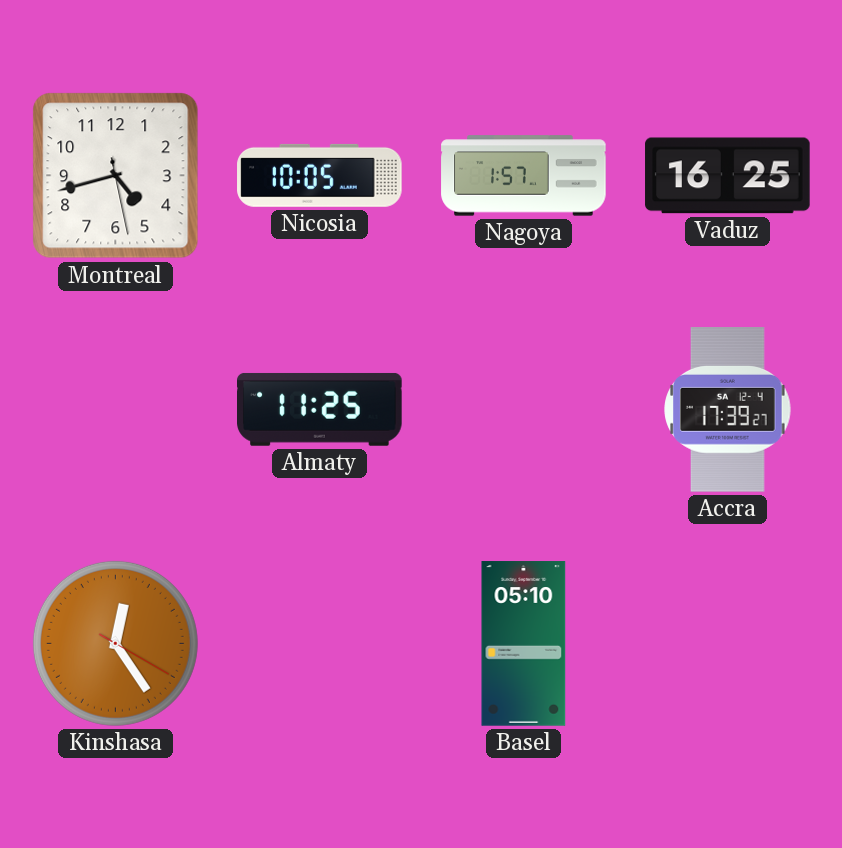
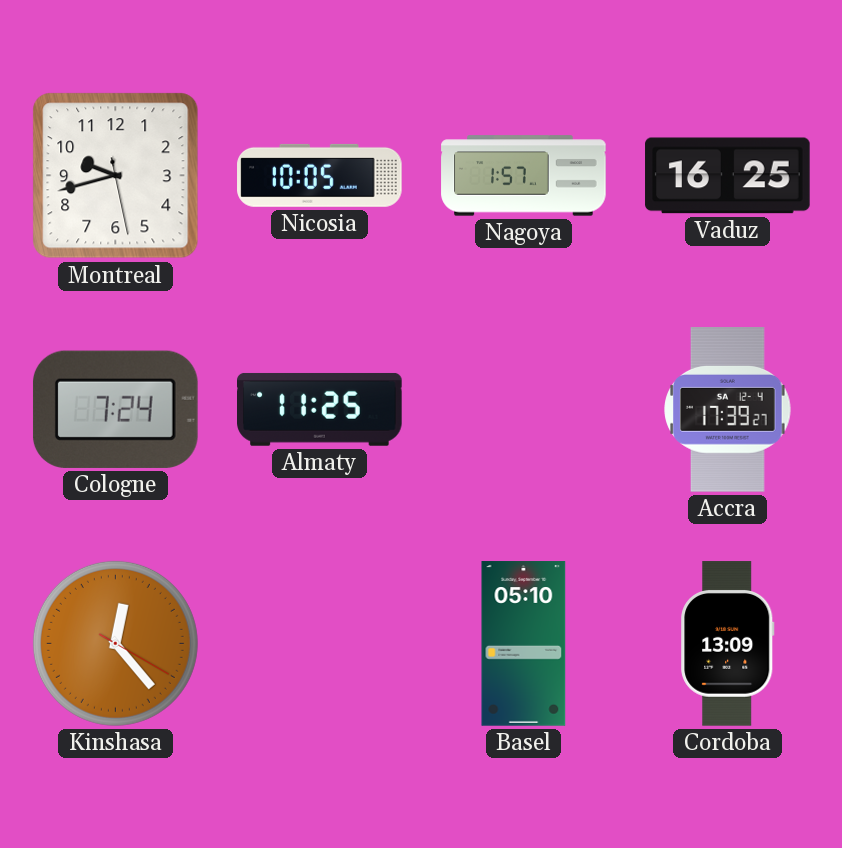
Montreal: 4:42 -> 9:42
Cologne: none -> 7:24
Kinshasa: 12:24 -> 12:23
Cordoba: none -> 13:09
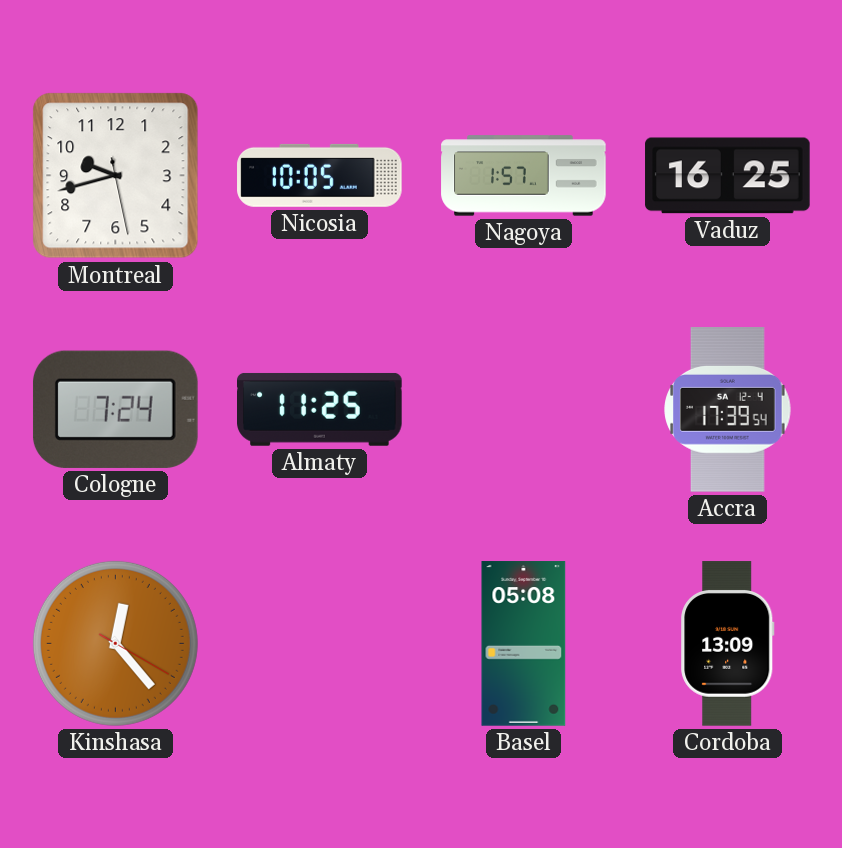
Accra: 17:39:27 -> 17:39:54
Basel: 05:10 -> 05:08
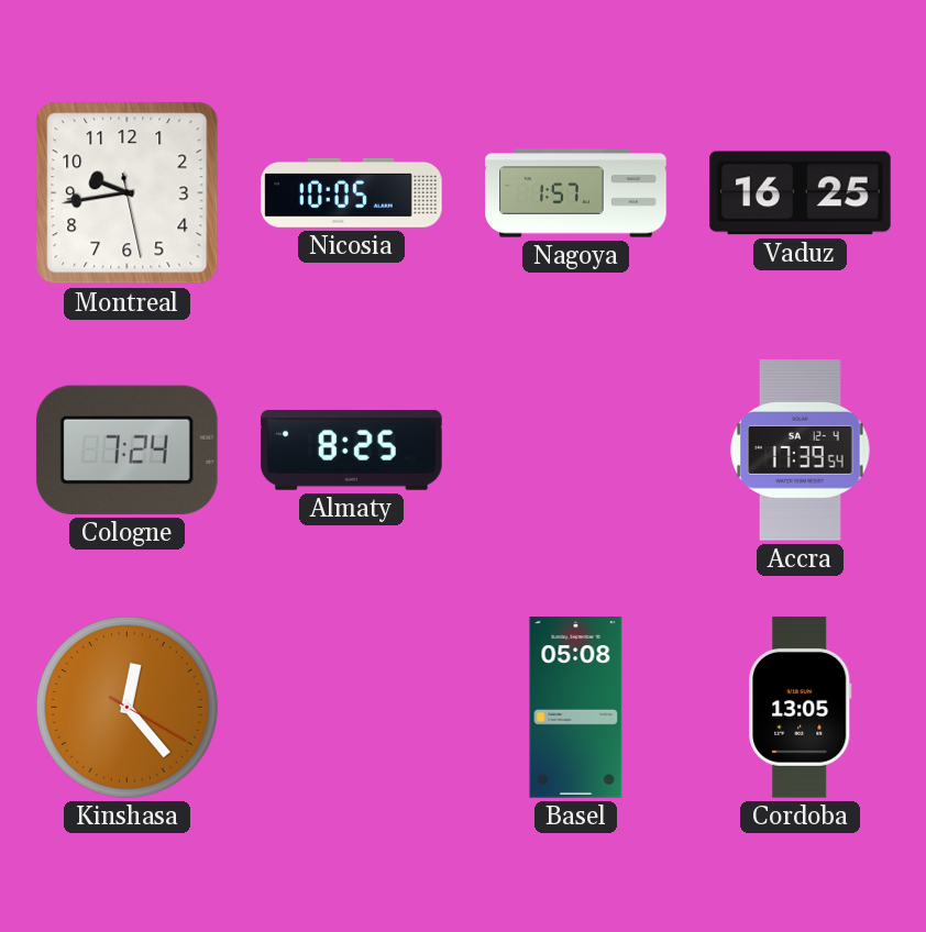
Montreal: 9:42 -> 9:43
Almaty: 11:25 -> 8:25
Cordoba: 13:09 -> 13:05
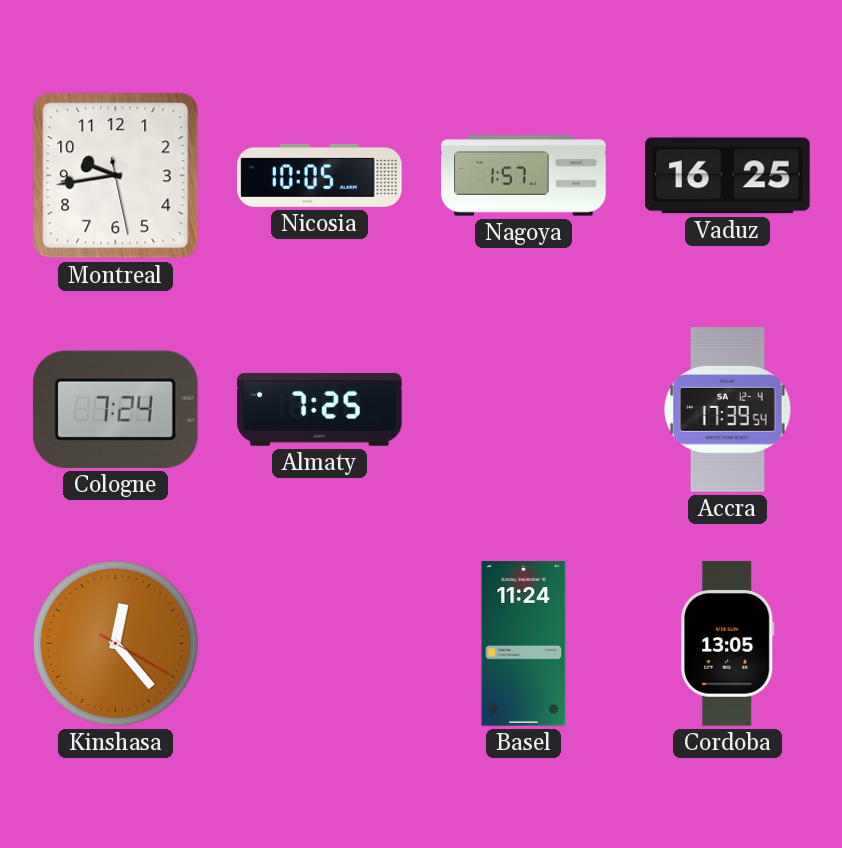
Almaty: 8:25 -> 7:25
Basel: 05:08 -> 11:24
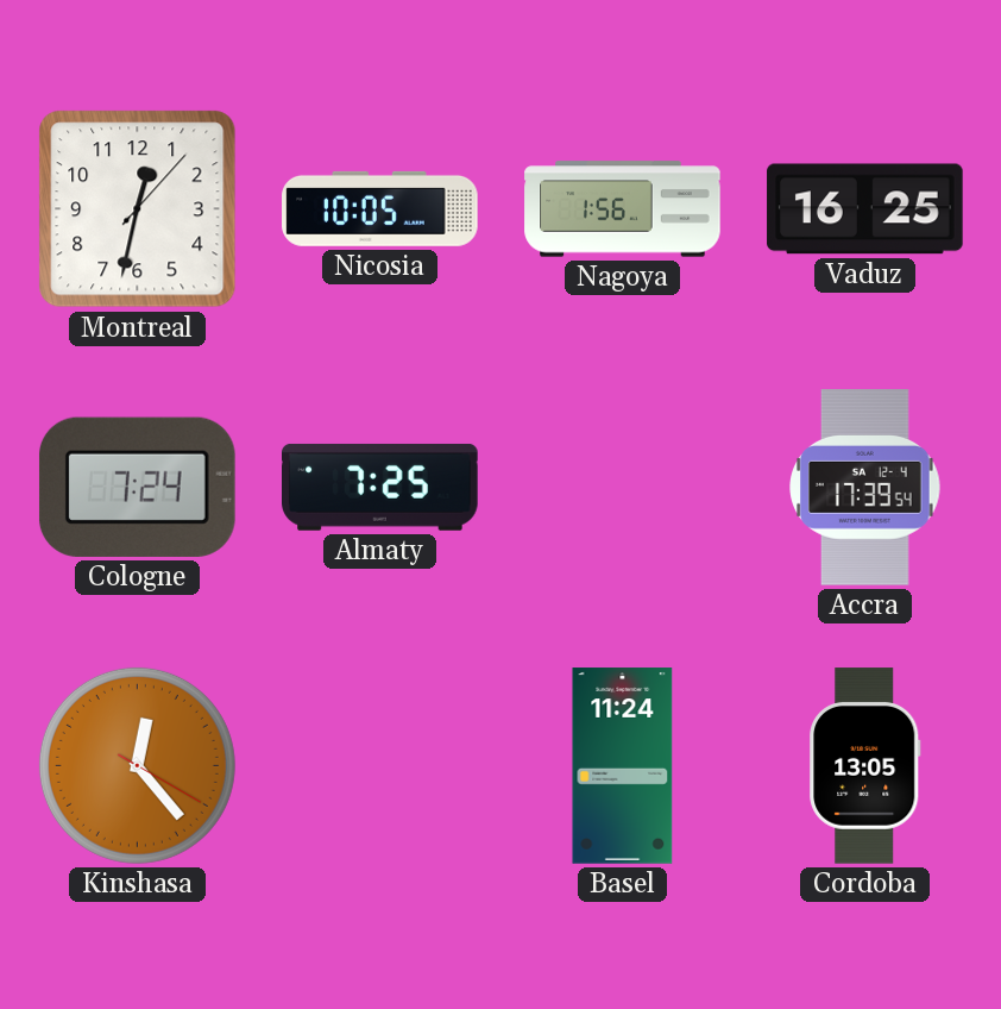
Montreal: 9:43 -> 12:32
Nagoya: 1:57 -> 1:56
